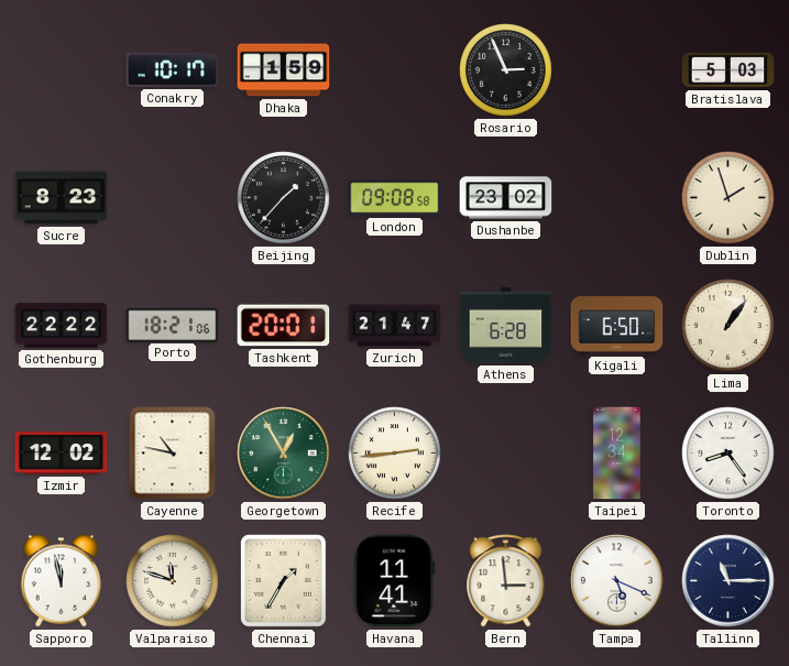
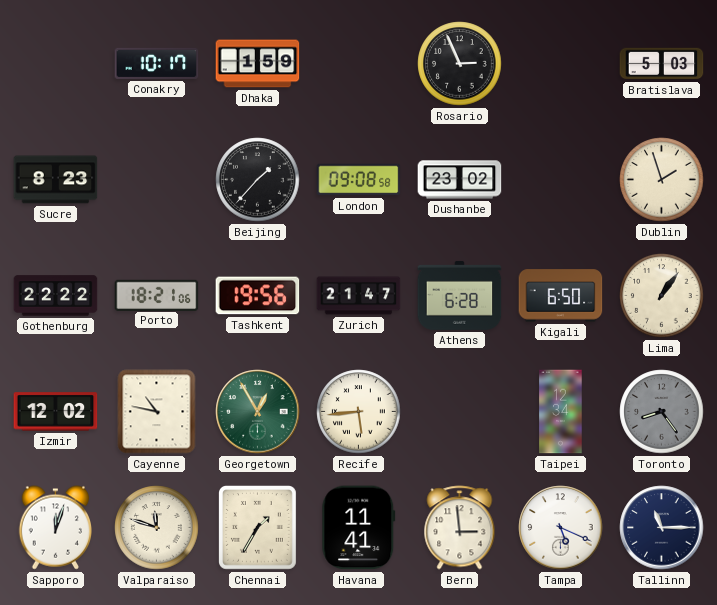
Tashkent: 20:01 -> 19:56
Recife: 2:44 -> 5:44
Toronto dial: white -> grey
Sapporo: 11:58 -> 12:03
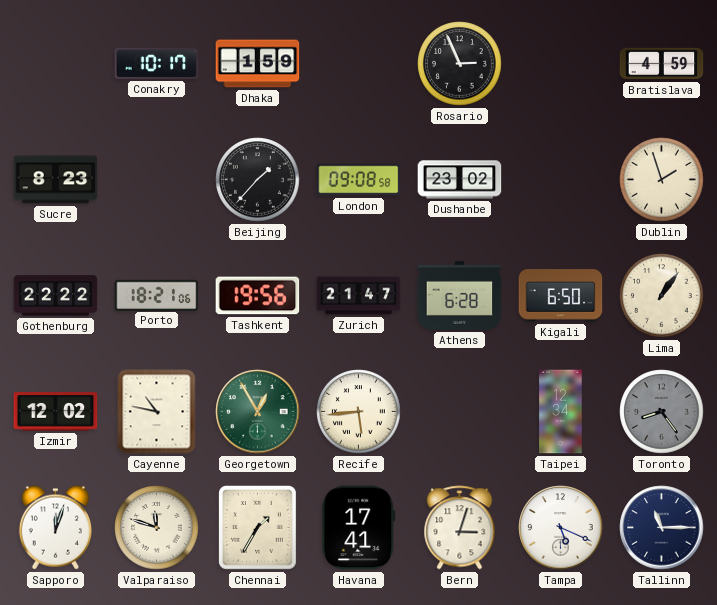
Bratislava: 5:03 -> 4:59
Havana: 11:41 -> 17:41
Bern: 2:59 -> 3:03
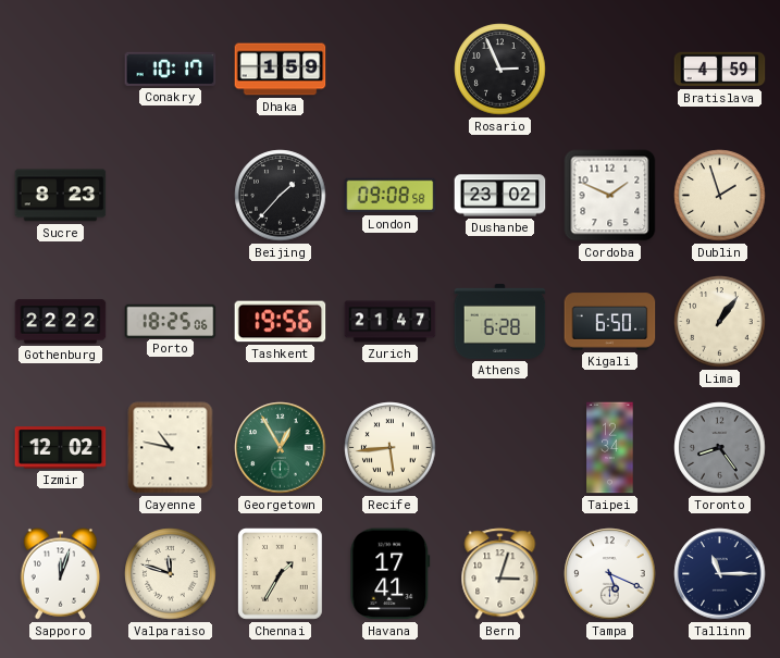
Cordoba: none -> 1:49
Porto: 18:21 -> 18:25
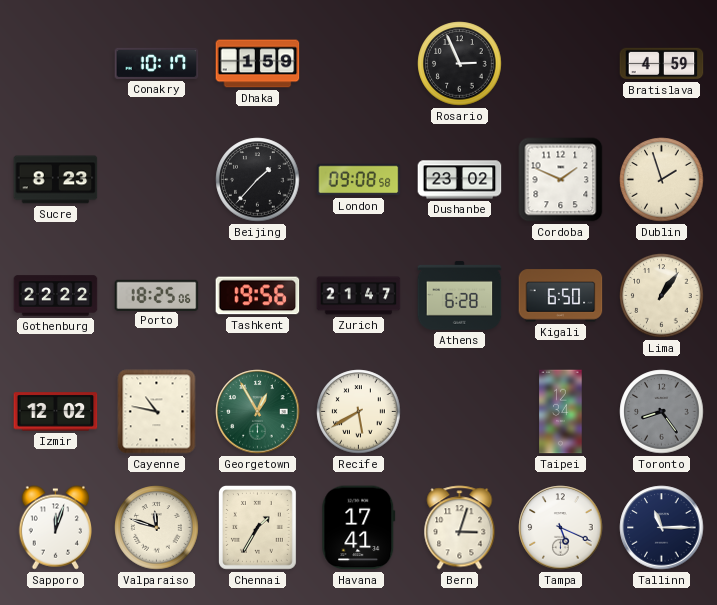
Recife: 5:44 -> 5:40
